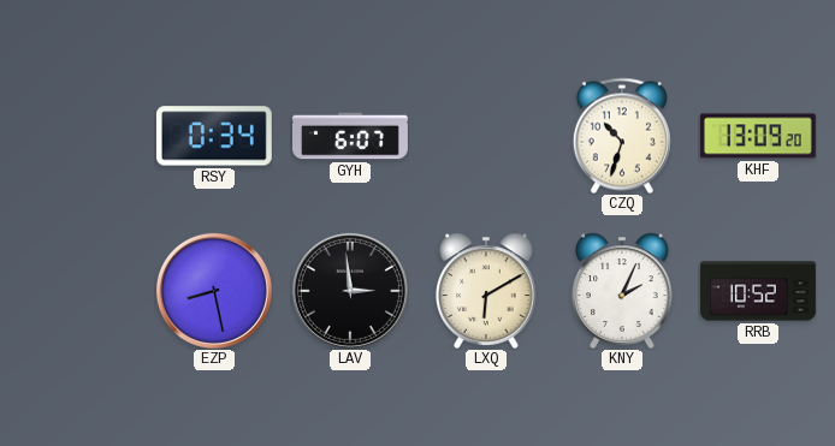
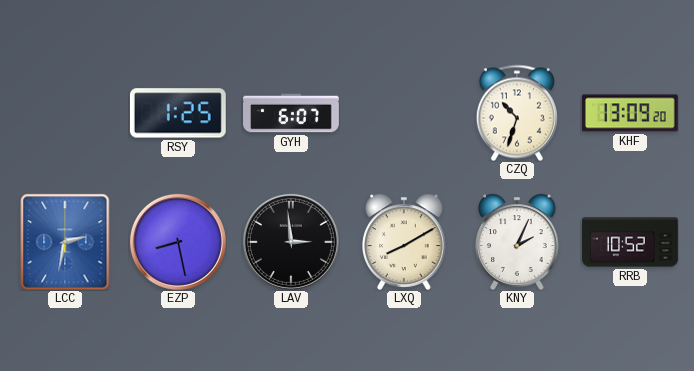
RSY: 0:34 -> 1:25
LCC: none -> 2:32
LXQ: 6:10 -> 8:10
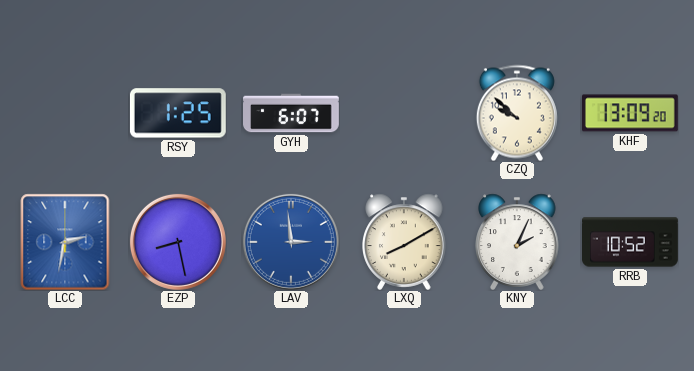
CZQ: 10:33 -> 9:52
LAV dial: black -> blue
